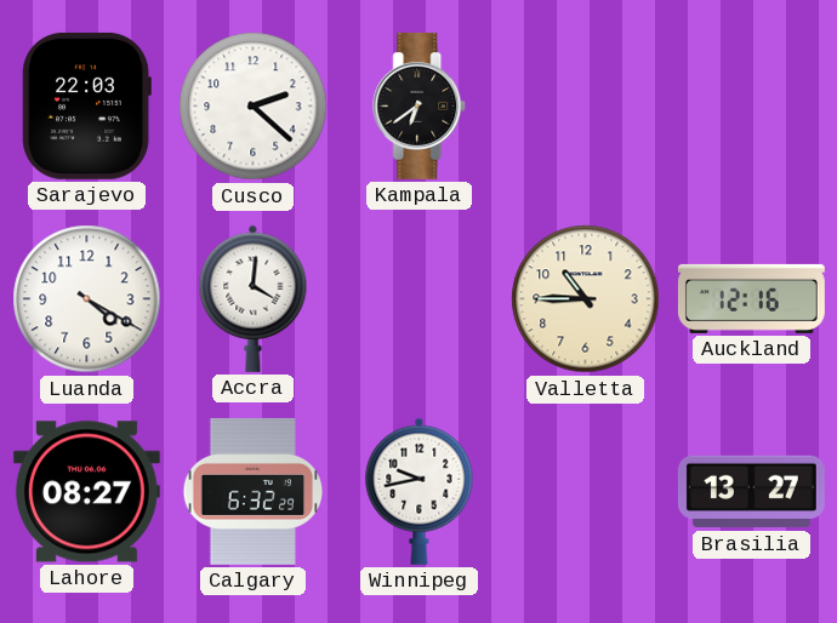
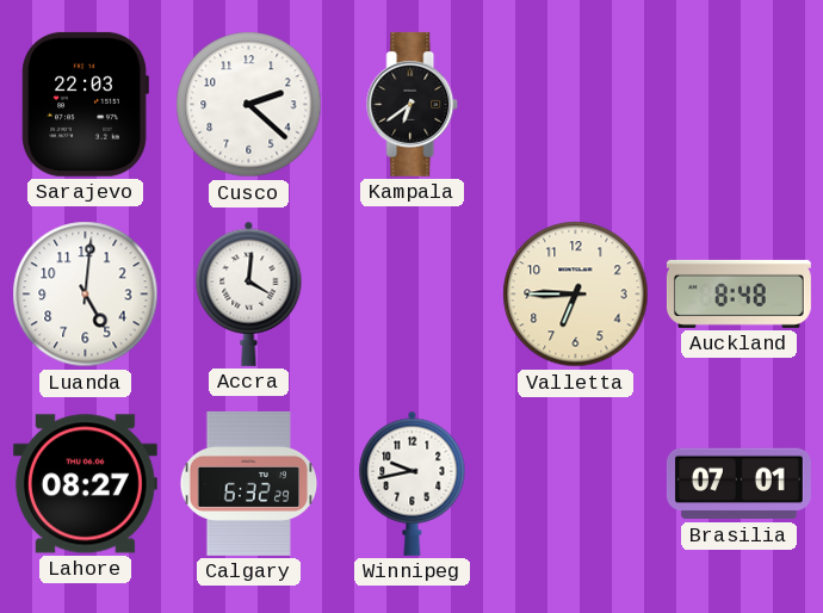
Luanda: 4:20 -> 5:01
Valletta: 10:45 -> 6:45
Auckland: 12:16 -> 8:48
Brasilia: 13:27 -> 07:01
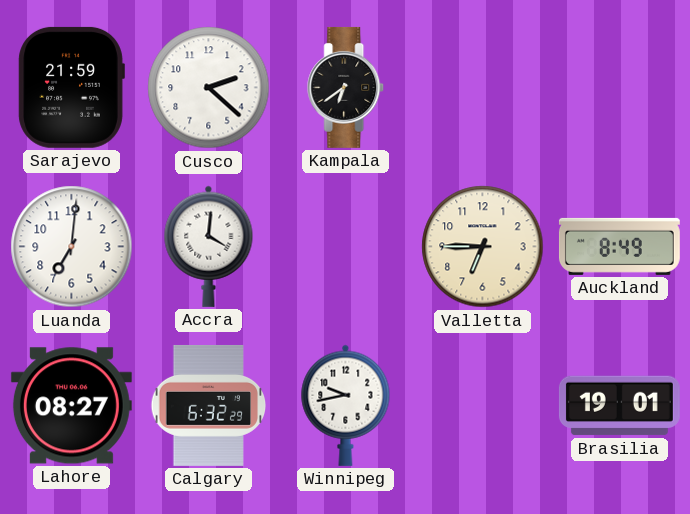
Sarajevo: 22:03 -> 21:59
Luanda: 5:01 -> 7:01
Auckland: 8:48 -> 8:49
Brasilia: 07:01 -> 19:01
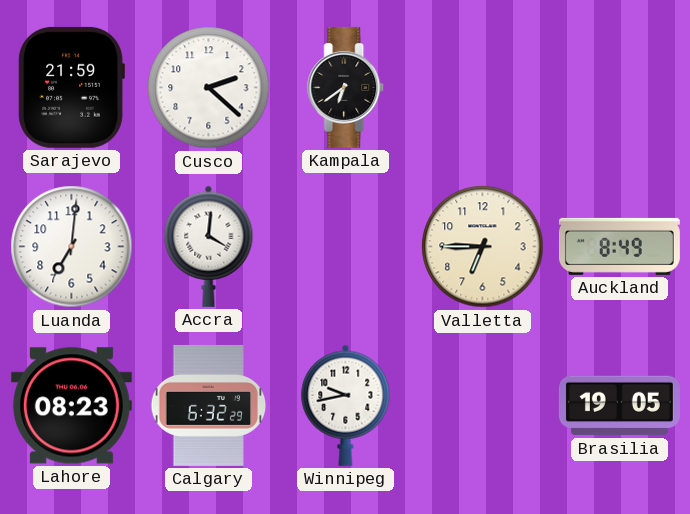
Lahore: 08:27 -> 08:23
Brasilia: 19:01 -> 19:05
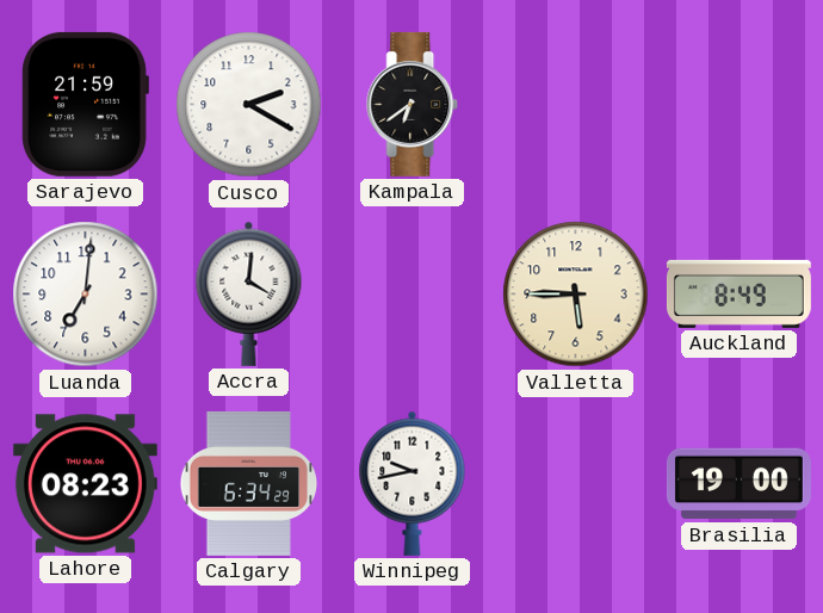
Cusco: 2:22 -> 2:20
Valletta: 6:45 -> 5:45
Calgary: 6:32 -> 6:34
Brasilia: 19:05 -> 19:00
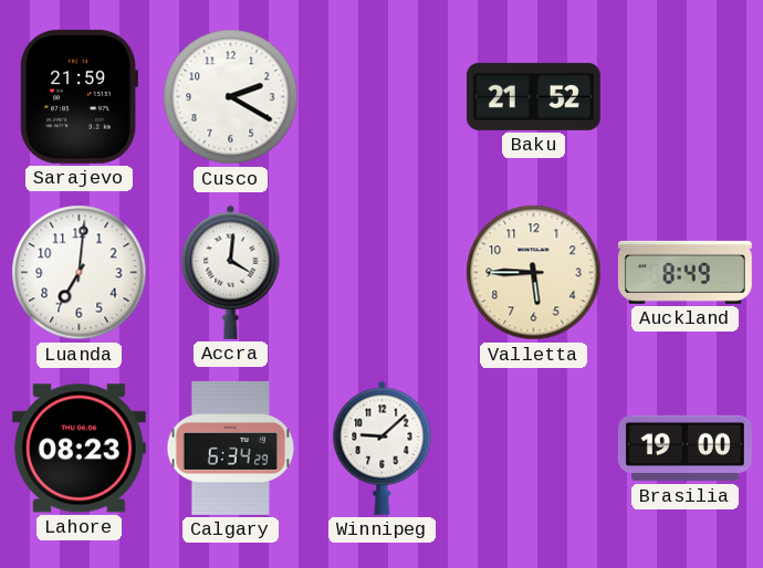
Kampala: 6:39 -> none
Baku: none -> 21:52
Winnipeg: 9:43 -> 9:08
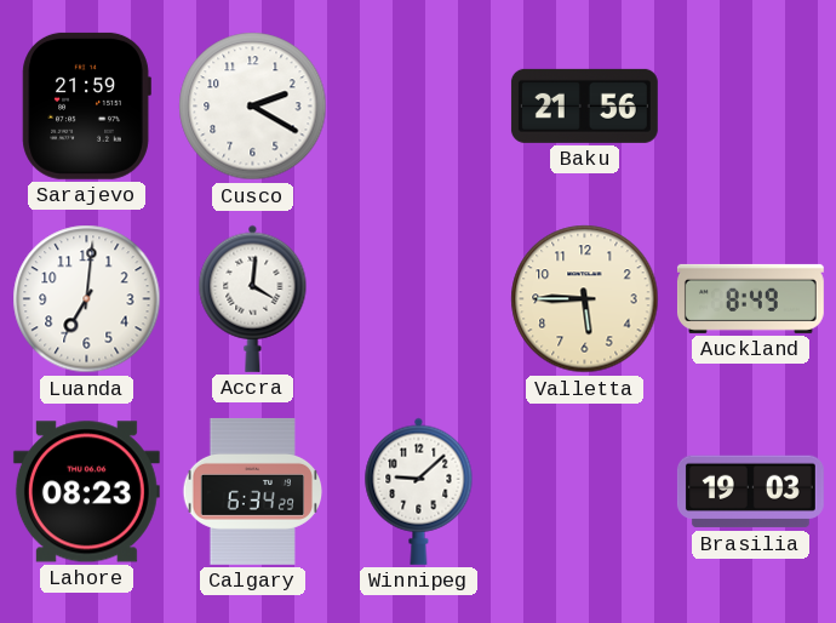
Baku: 21:52 -> 21:56
Brasilia: 19:00 -> 19:03
